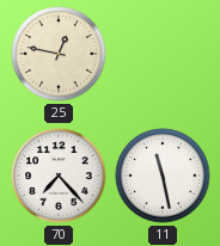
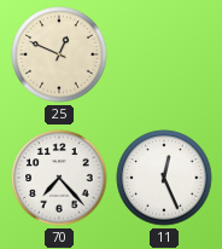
25: 12:47 -> 12:49
11: 11:28 -> 12:26
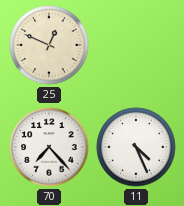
11: 12:26 -> 4:26
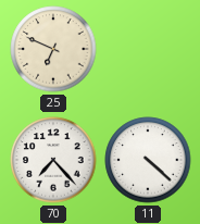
25: 12:49 -> 6:49
11: 4:26 -> 4:22
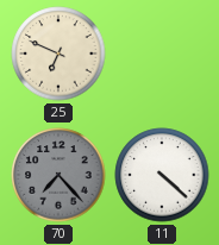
70 dial: white -> grey
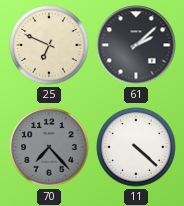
61: none -> 2:08
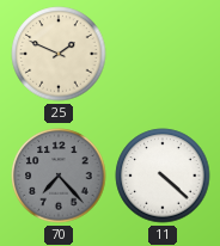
25: 6:49 -> 1:49
61: 2:08 -> none
